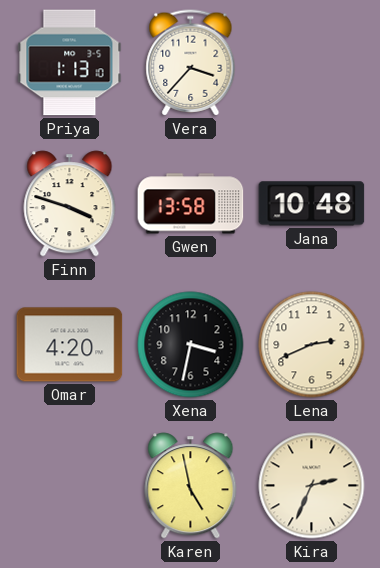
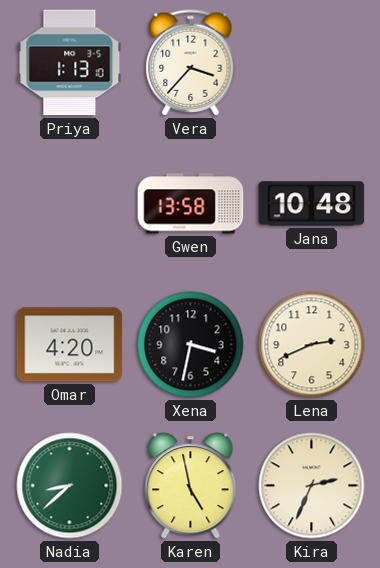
Finn: 3:48 -> none
Nadia: none -> 8:38
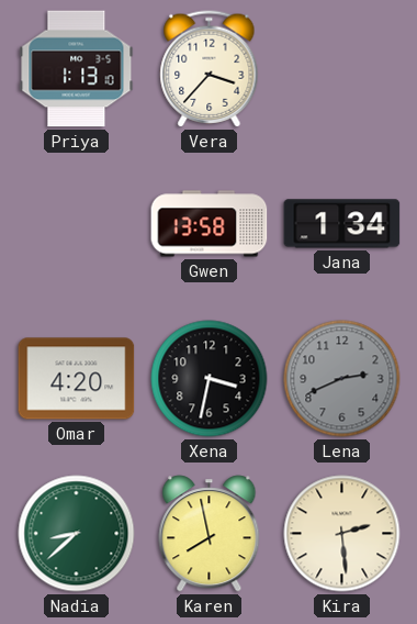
Jana: 10:48 -> 1:34
Lena dial: cream -> grey
Karen: 4:58 -> 7:58
Kira: 2:34 -> 2:29
